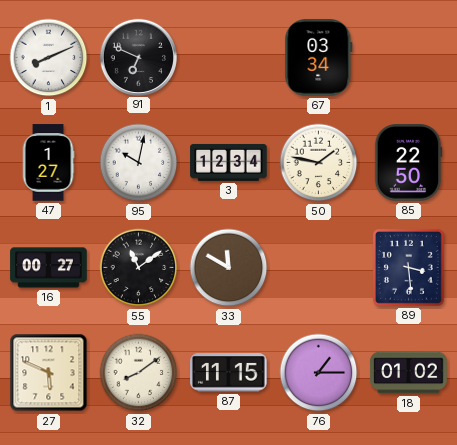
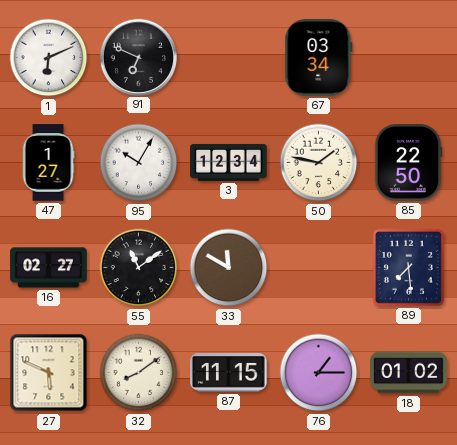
1: 8:11 -> 6:11
95: 10:02 -> 10:05
16: 00:27 -> 02:27
89: 3:29 -> 7:29
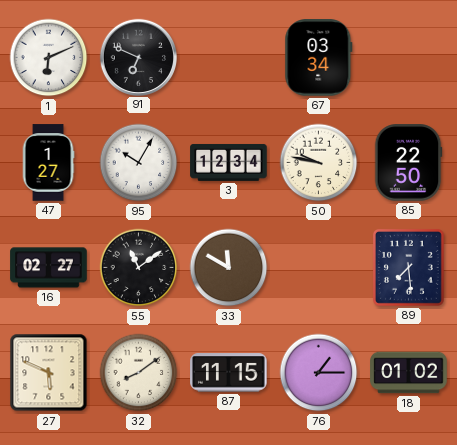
50: 1:47 -> 9:47
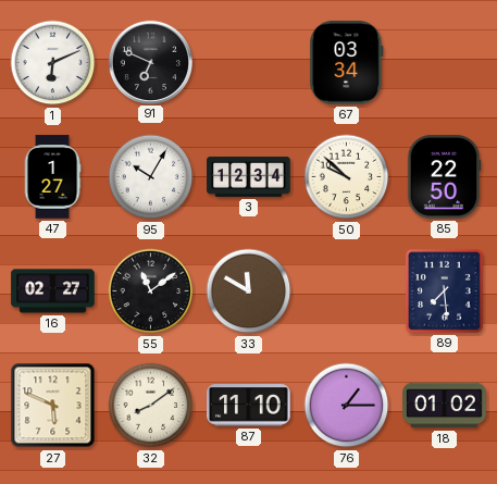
50: 9:47 -> 9:52
87: 11:15 -> 11:10
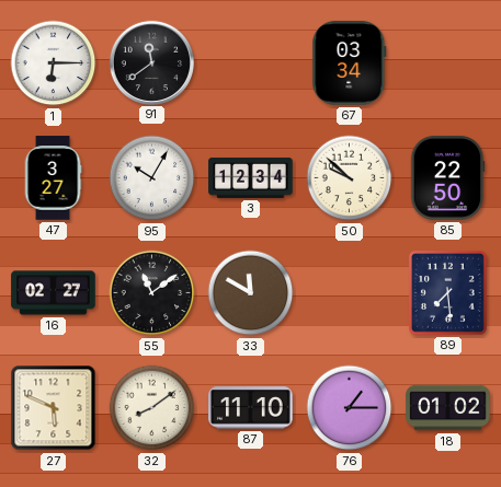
1: 6:11 -> 6:15
91: 6:49 -> 11:39
47: 1:27 -> 3:27
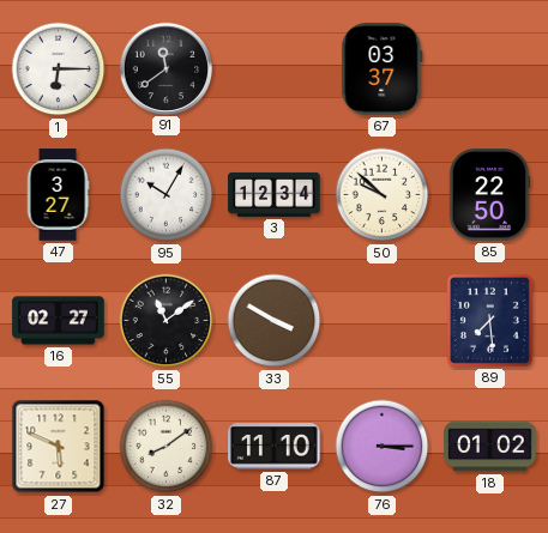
67: 03:34 -> 03:37
33: 11:50 -> 3:50
76: 1:15 -> 3:15
